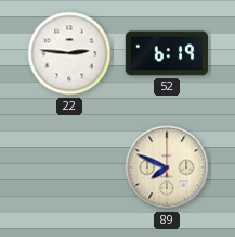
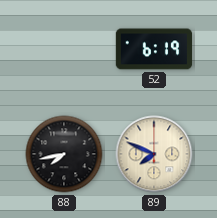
22: 2:46 -> none
88: none -> 7:43
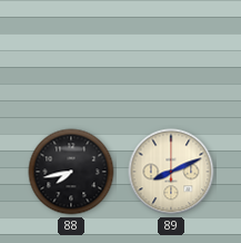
52: 6:19 -> none
89: 7:49 -> 8:11
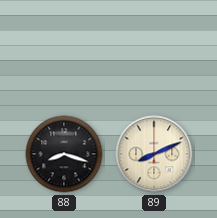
88: 7:43 -> 8:18
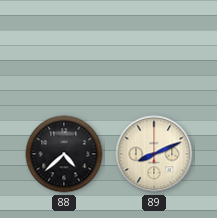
88: 8:18 -> 4:38
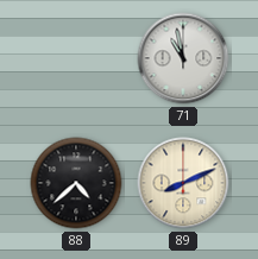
71: none -> 10:58
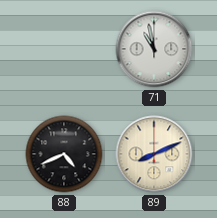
88: 4:38 -> 4:41
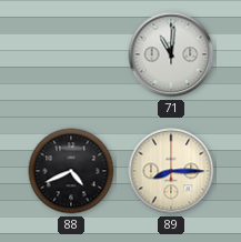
71: 10:58 -> 11:01
89: 8:11 -> 8:15
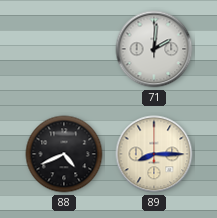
71: 11:01 -> 2:01
